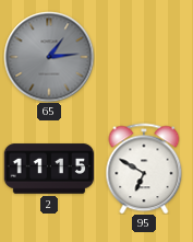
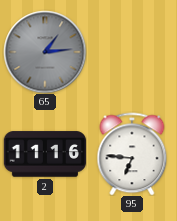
2: 11:15 -> 11:16
95: 6:50 -> 6:46
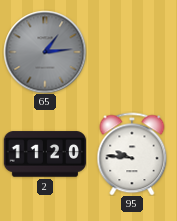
2: 11:16 -> 11:20
95: 6:46 -> 9:46
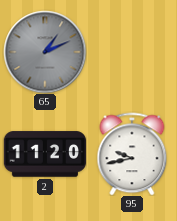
65: 1:14 -> 1:11
95: 9:46 -> 9:43
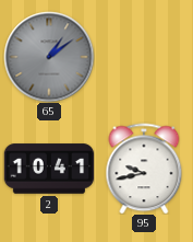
65: 1:11 -> 1:09
2: 11:20 -> 10:41
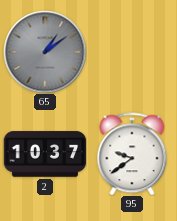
2: 10:41 -> 10:37
95: 9:43 -> 9:39
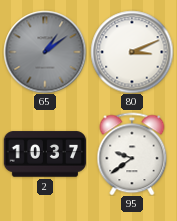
80: none -> 3:11
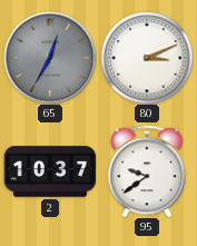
65: 1:09 -> 12:35
